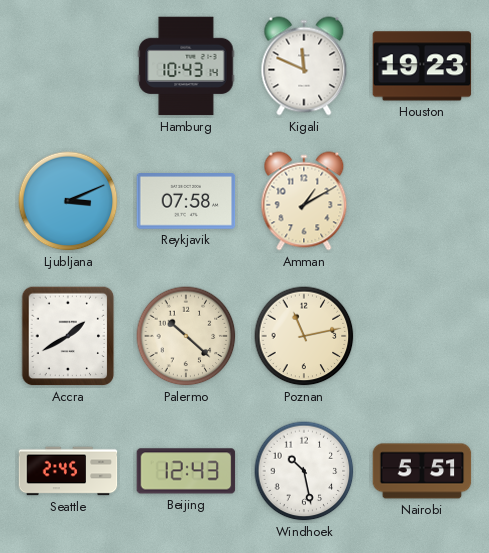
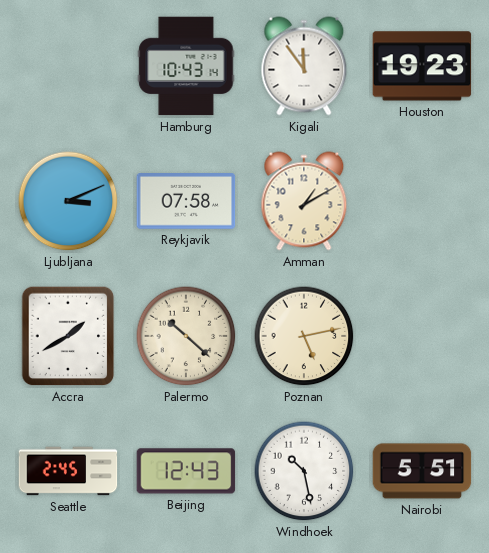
Kigali: 11:49 -> 11:54
Poznan: 11:13 -> 5:13
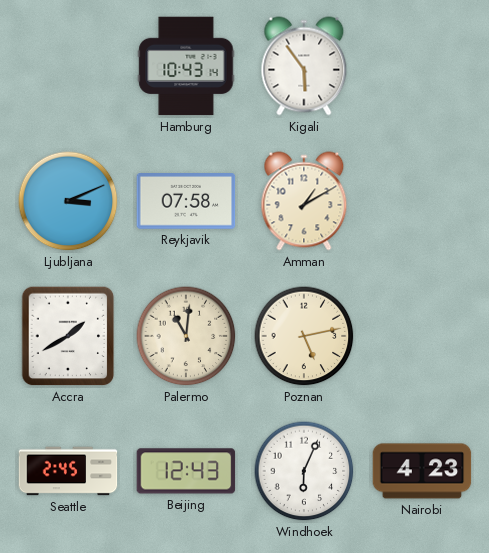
Kigali: 11:54 -> 5:54
Houston: 19:23 -> none
Palermo: 10:22 -> 11:01
Windhoek: 10:28 -> 6:04
Nairobi: 5:51 -> 4:23
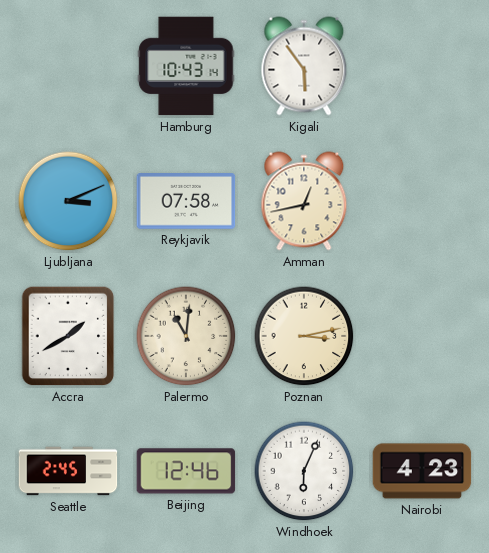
Amman: 1:10 -> 12:43
Poznan: 5:13 -> 3:13
Beijing: 12:43 -> 12:46
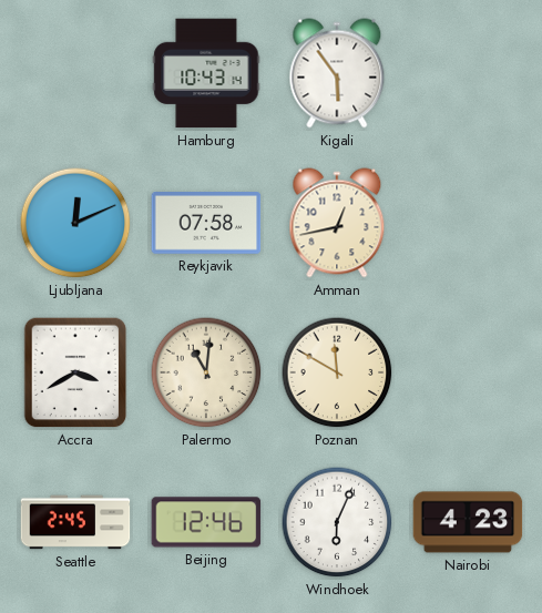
Ljubljana: 3:11 -> 12:11
Accra: 1:40 -> 3:40
Poznan: 3:13 -> 11:50
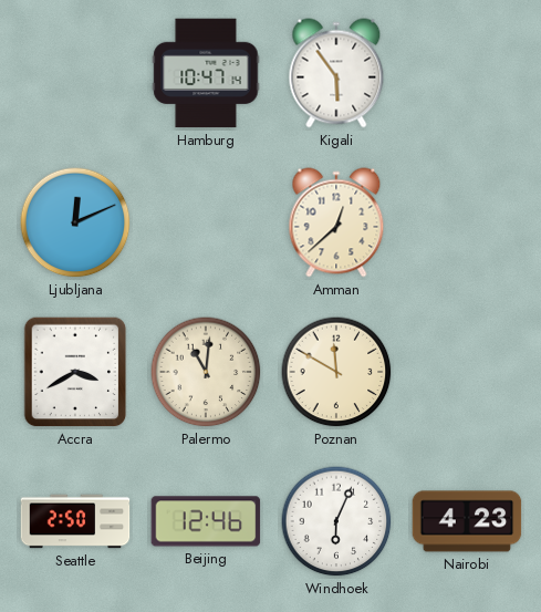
Hamburg: 10:43 -> 10:47
Reykjavik: 07:58 -> none
Amman: 12:43 -> 12:38
Seattle: 2:45 -> 2:50
